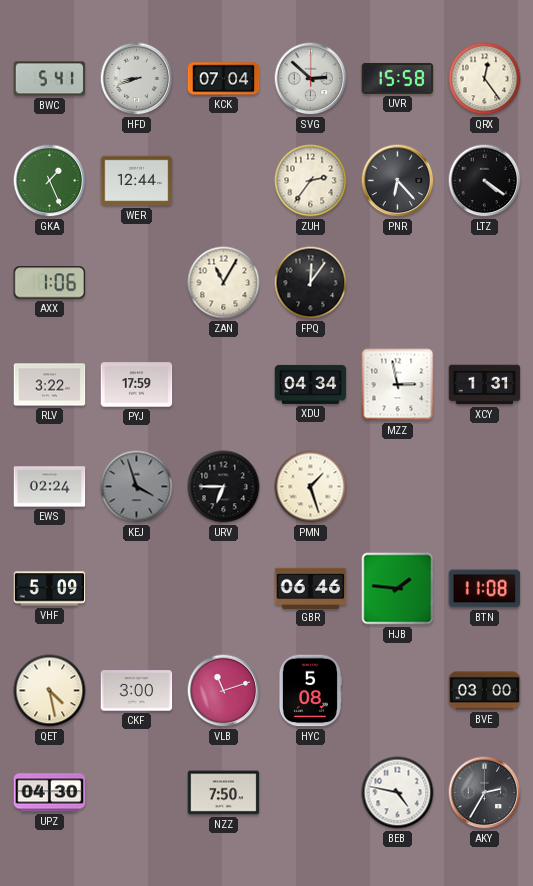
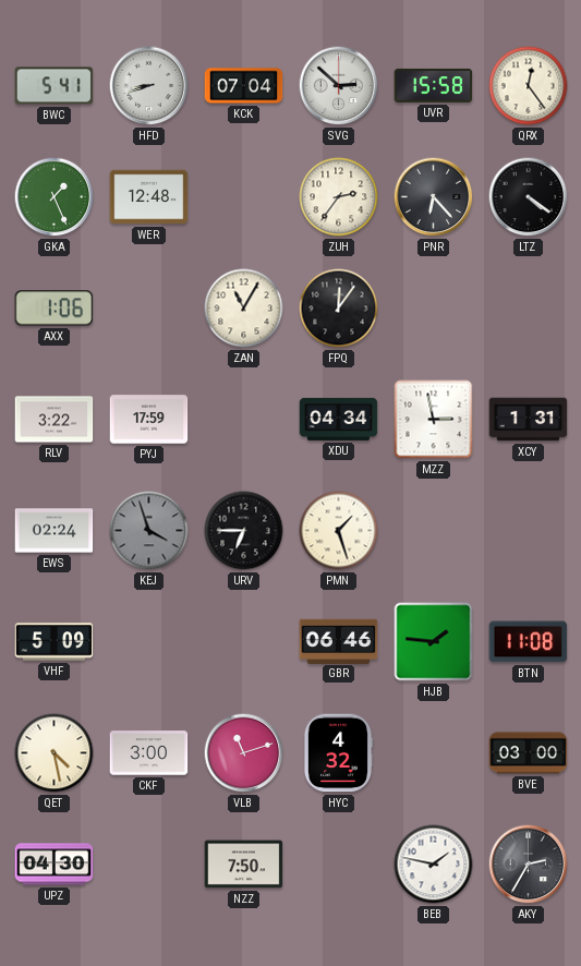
WER: 12:44 -> 12:48
HYC: 5:08 -> 4:32
BEB: 4:47 -> 1:47
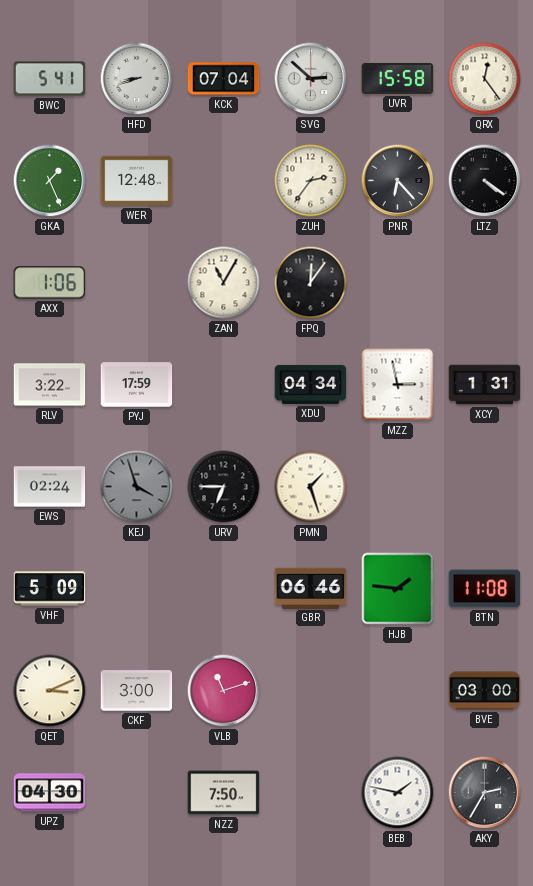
QET: 4:28 -> 3:11
HYC: 4:32 -> none
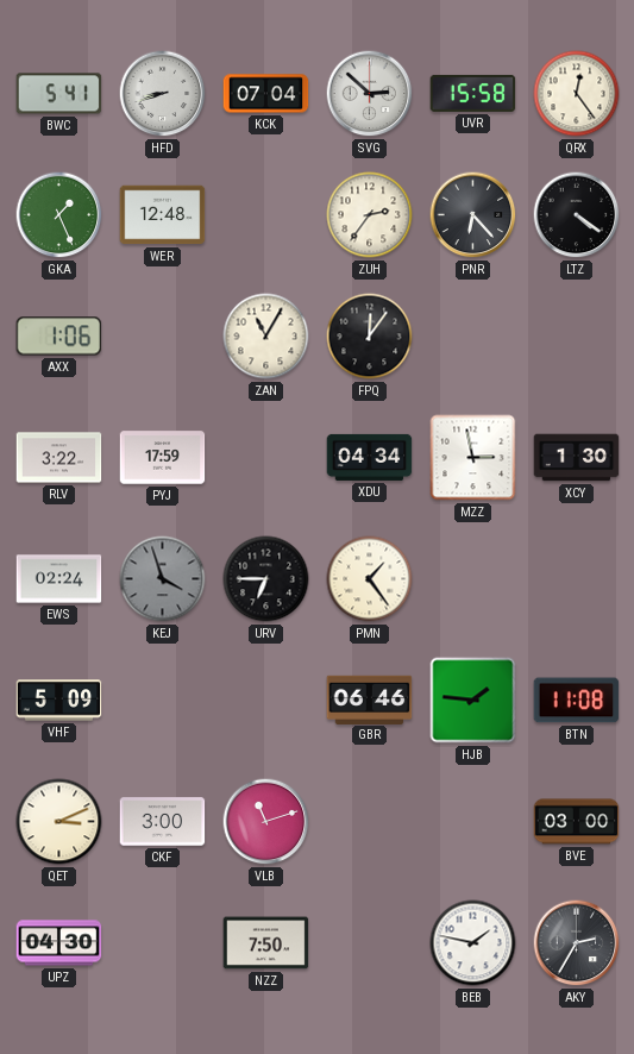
XCY: 1:31 -> 1:30
PMN: 1:27 -> 1:24
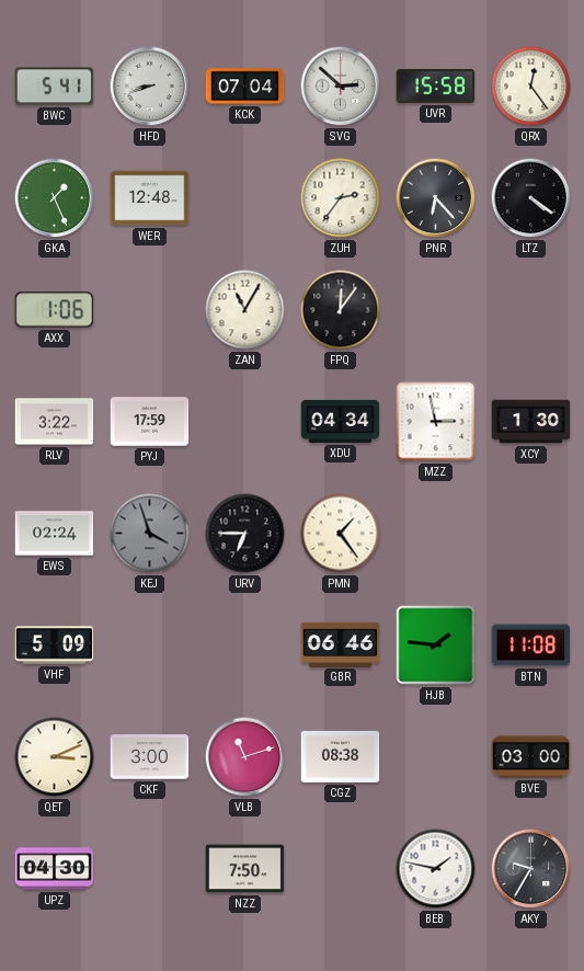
CGZ: none -> 08:38
AKY: 2:35 -> 9:35
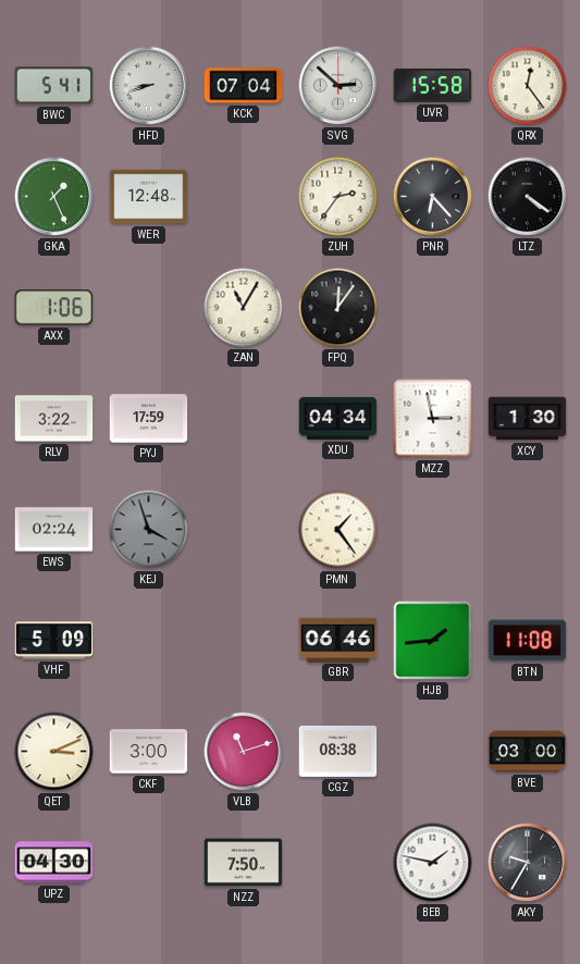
URV: 6:45 -> none
HJB: 1:46 -> 1:44
